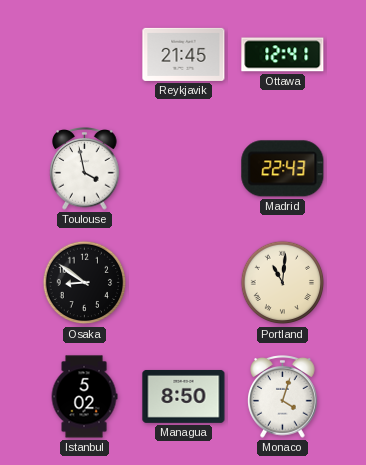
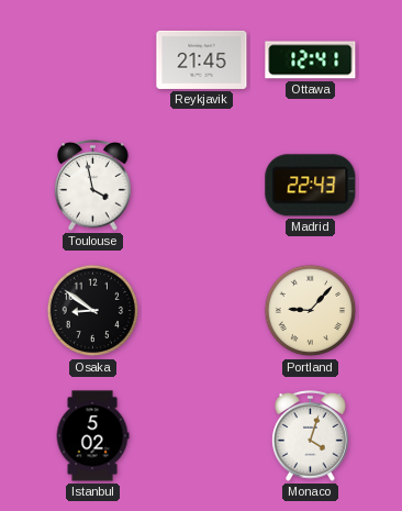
Portland: 11:01 -> 9:07
Managua: 8:50 -> none
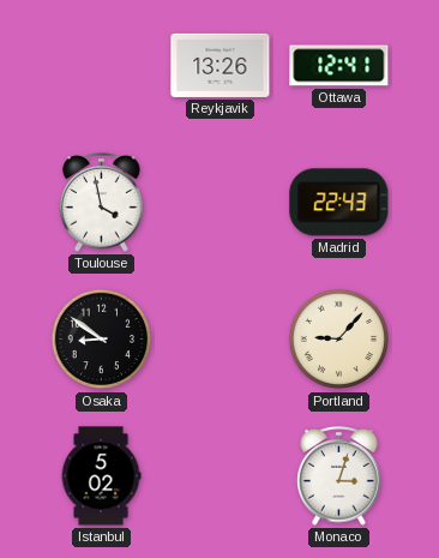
Reykjavik: 21:45 -> 13:26
Monaco: 4:03 -> 3:03
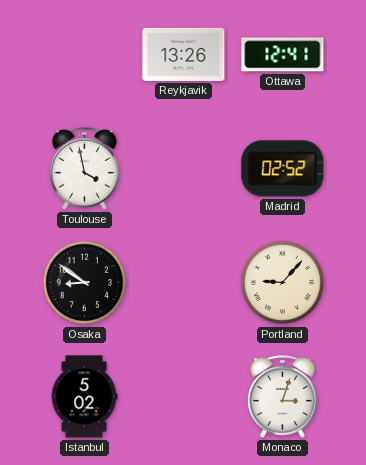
Madrid: 22:43 -> 02:52
